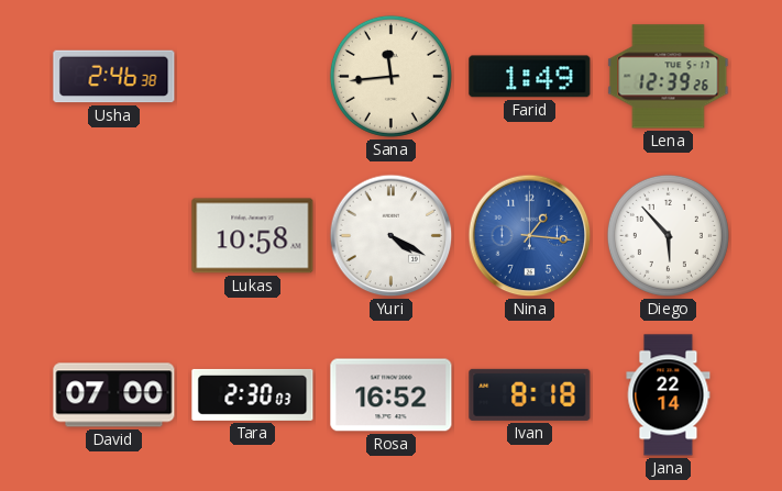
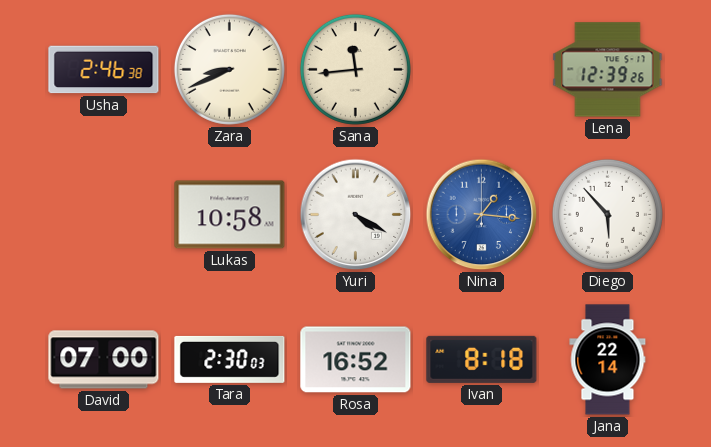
Zara: none -> 8:41
Farid: 1:49 -> none
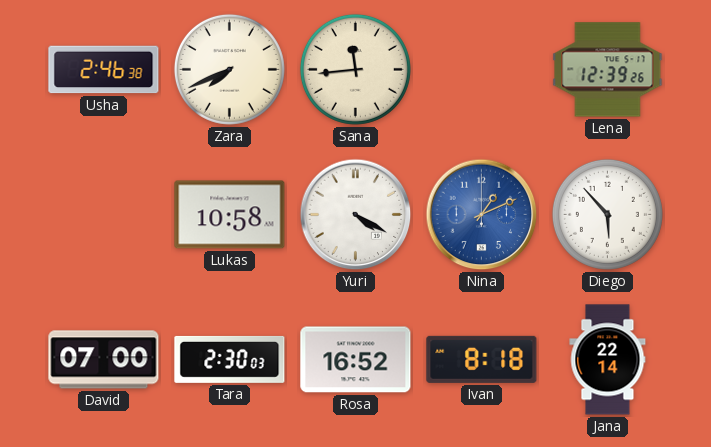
Zara: 8:41 -> 7:41
Nina: 1:16 -> 1:11
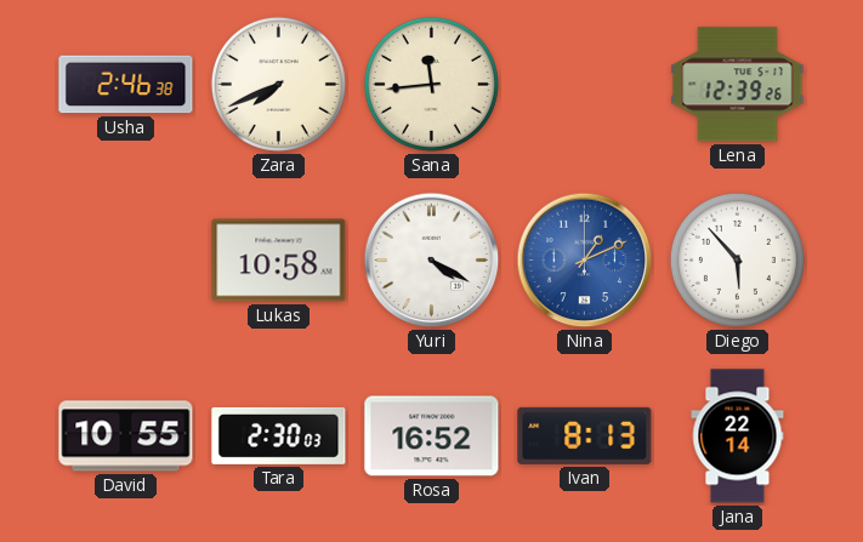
David: 07:00 -> 10:55
Ivan: 8:18 -> 8:13
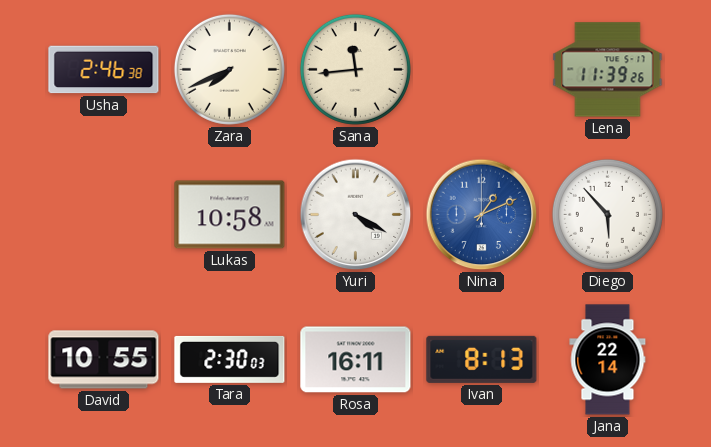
Lena: 12:39 -> 11:39
Rosa: 16:52 -> 16:11
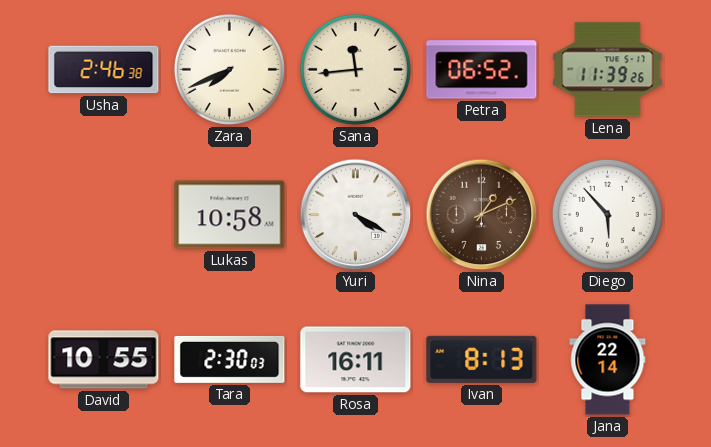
Petra: none -> 06:52
Nina dial: blue -> brown
